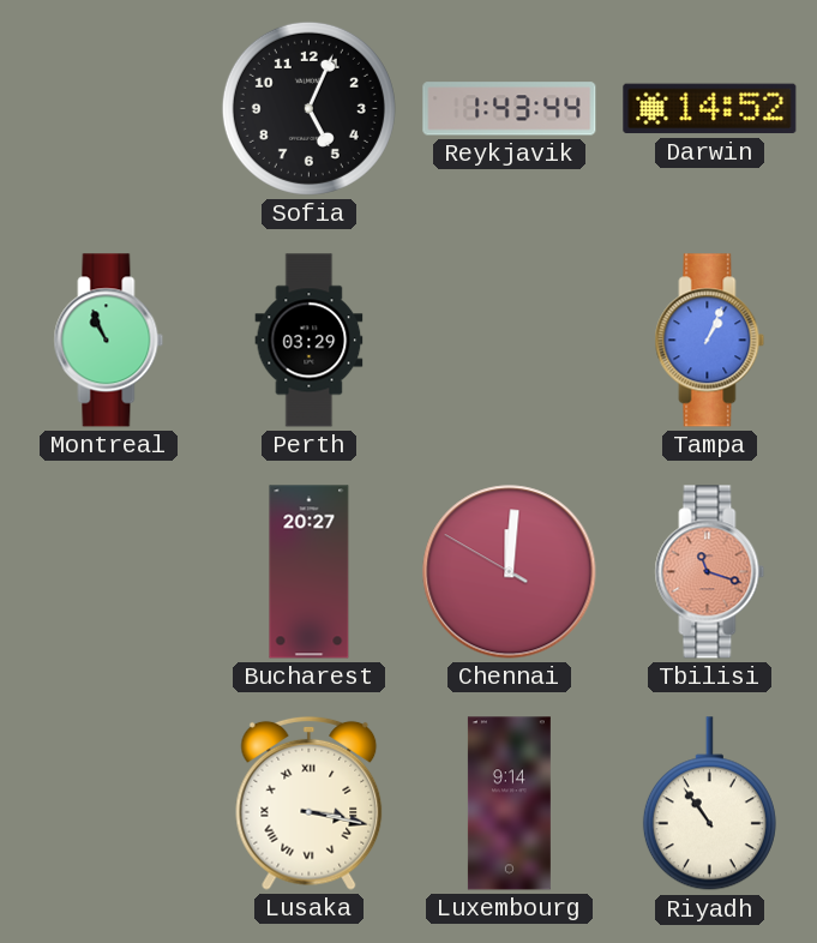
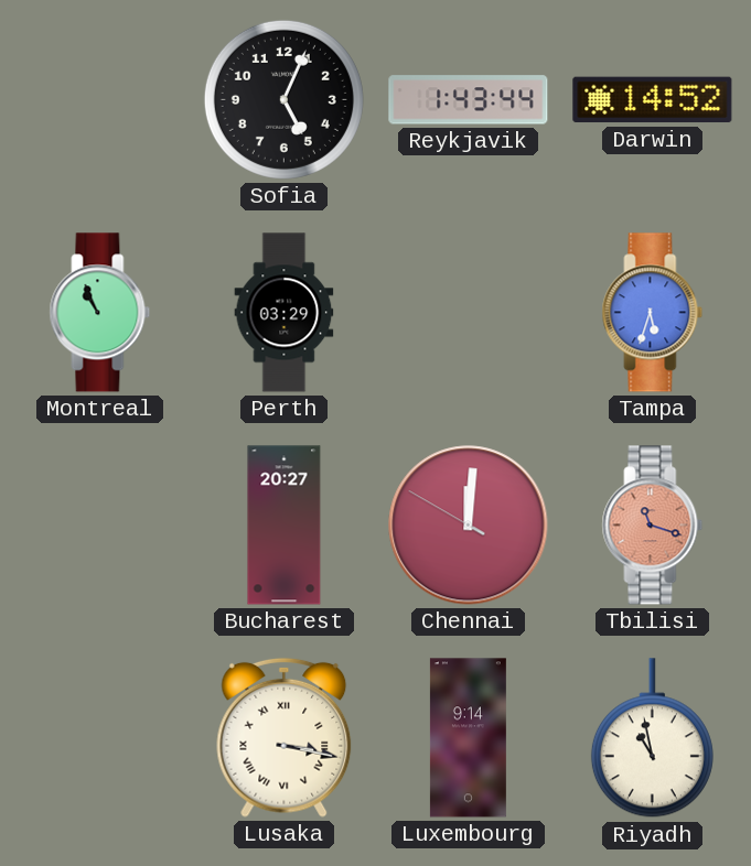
Tampa: 1:04 -> 5:33
Riyadh: 10:54 -> 10:58
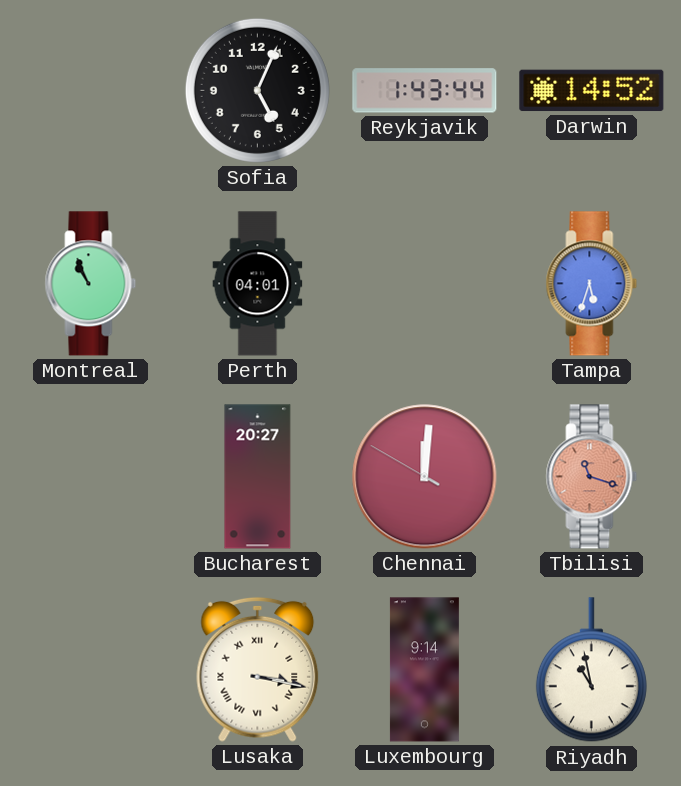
Perth: 03:29 -> 04:01
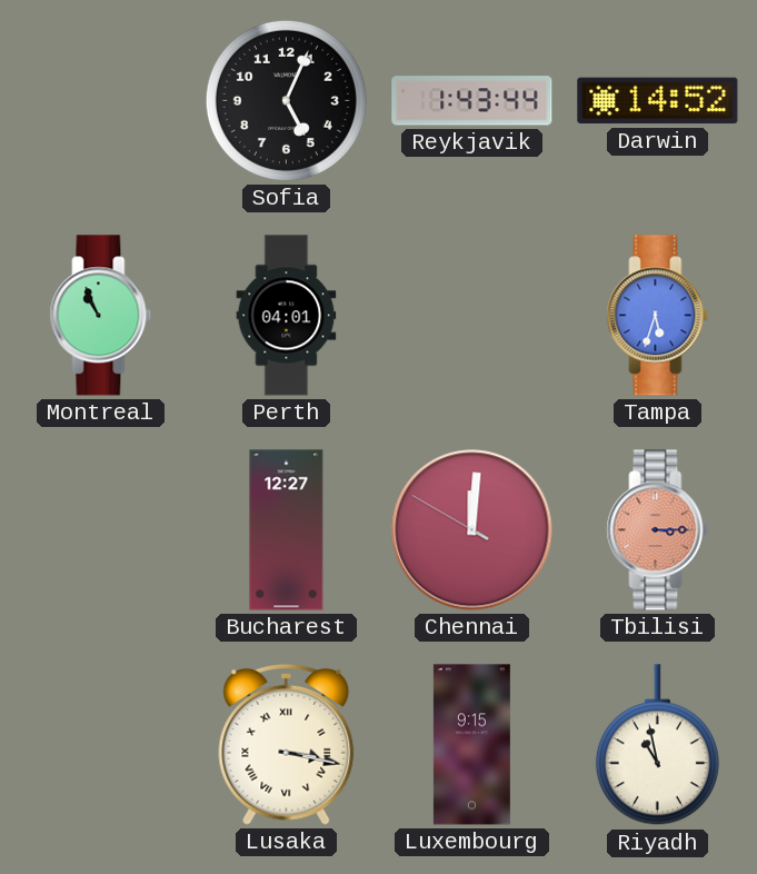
Bucharest: 20:27 -> 12:27
Tbilisi: 11:18 -> 3:15
Luxembourg: 9:14 -> 9:15
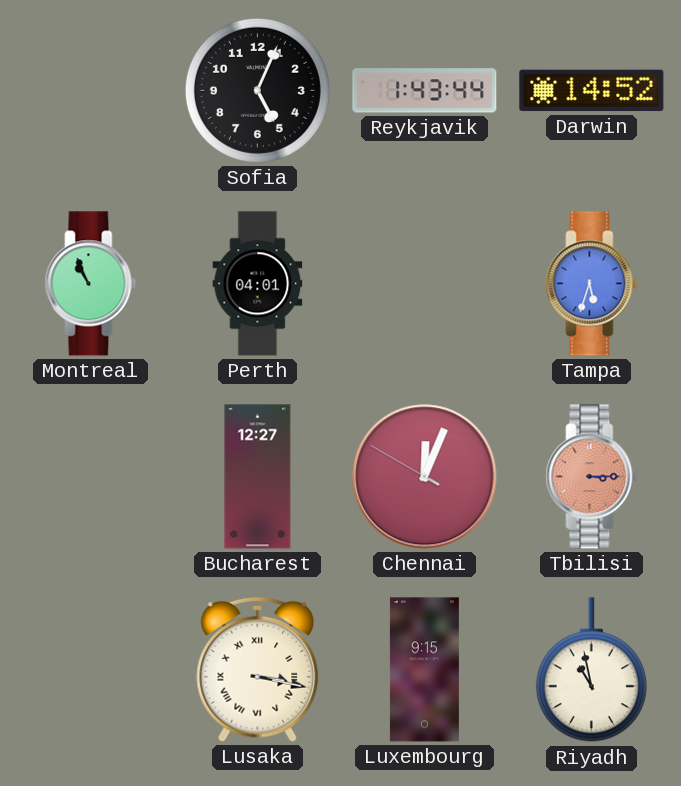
Chennai: 12:00 -> 12:03
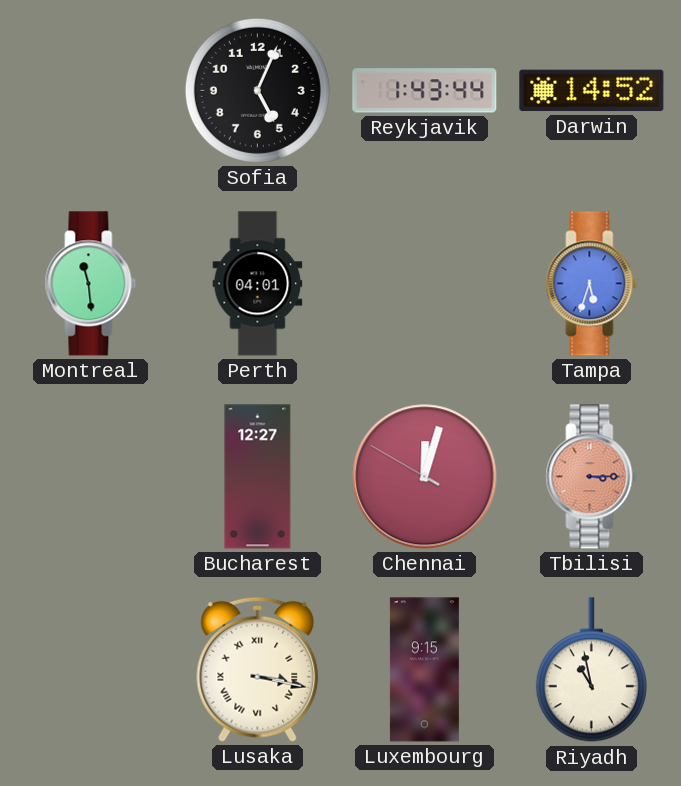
Montreal: 10:56 -> 11:29
Chennai: 12:03 -> 12:02
